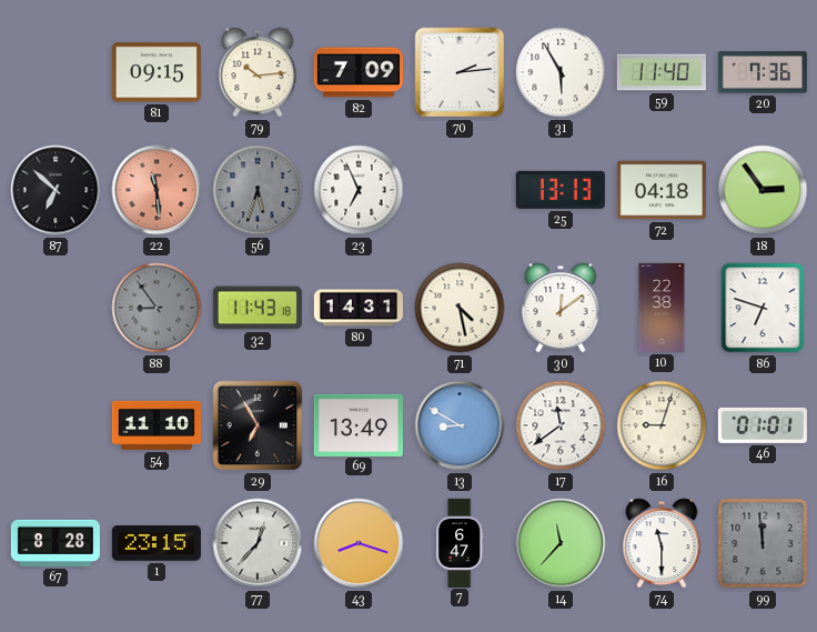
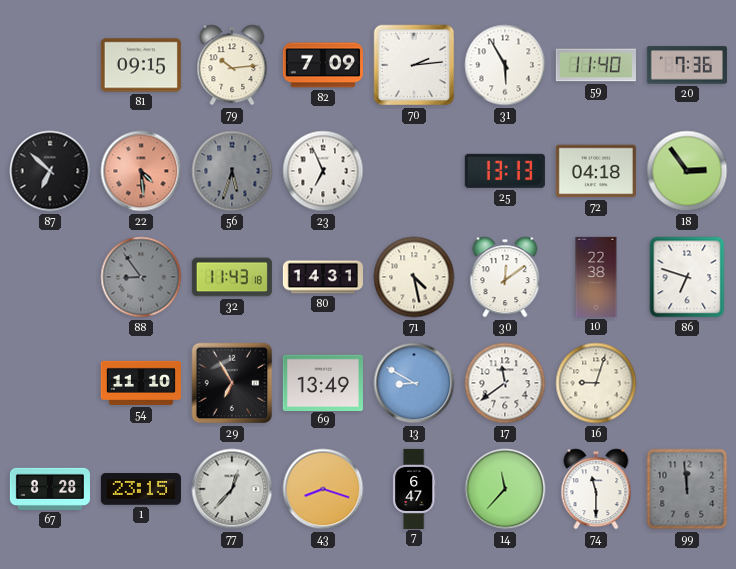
22: 11:29 -> 4:29
46: 01:01 -> none
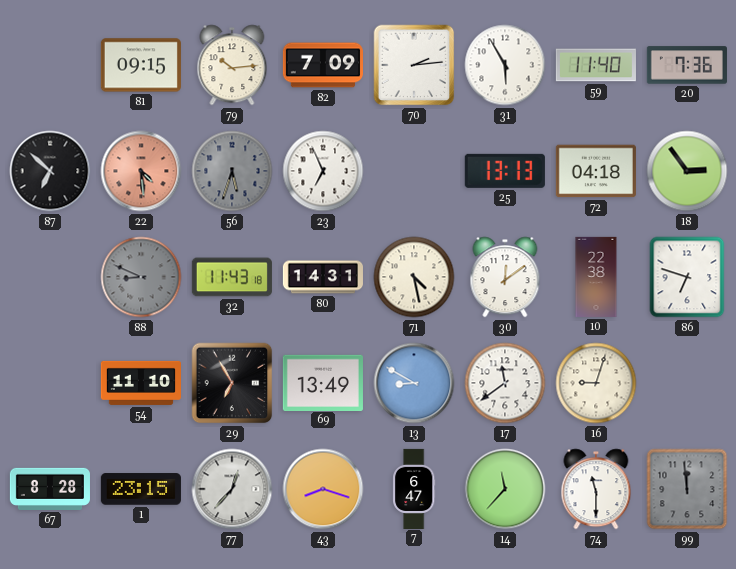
88: 8:54 -> 8:49
